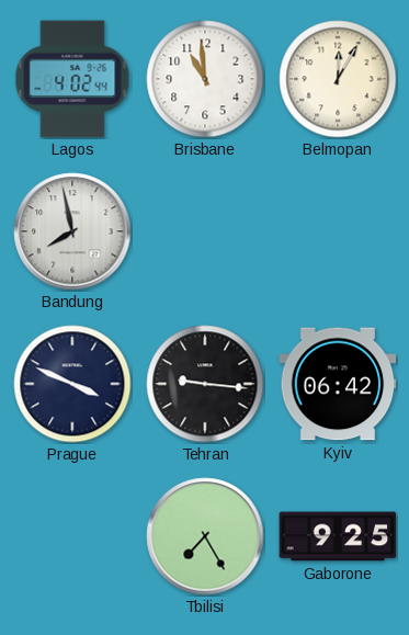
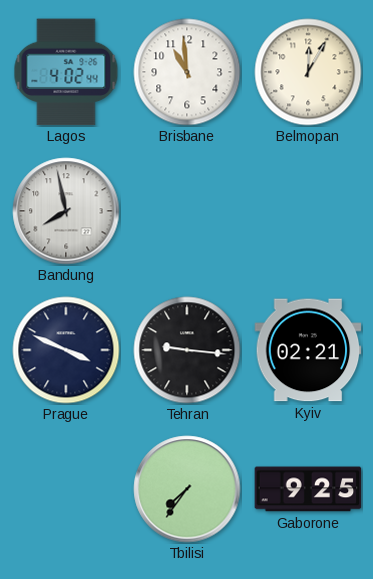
Kyiv: 06:42 -> 02:21
Tbilisi: 7:25 -> 7:36
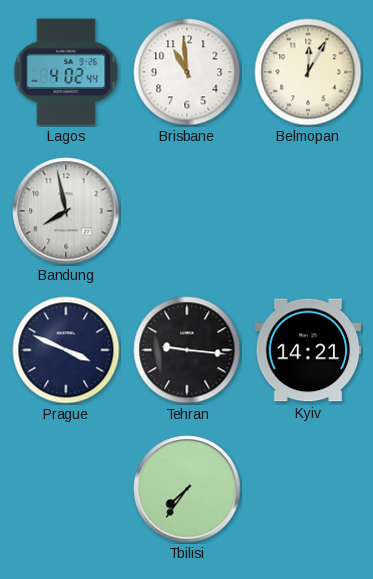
Kyiv: 02:21 -> 14:21
Gaborone: 9:25 -> none
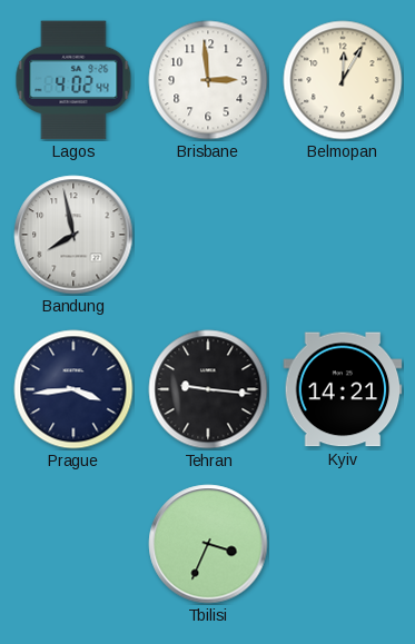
Brisbane: 10:59 -> 2:59
Prague: 3:49 -> 3:44
Tbilisi: 7:36 -> 3:34
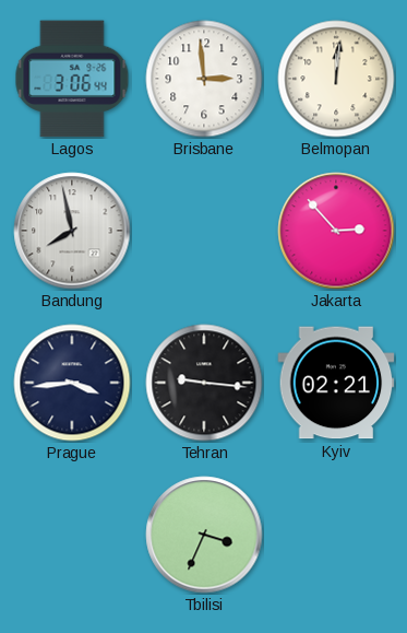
Lagos: 4:02 -> 3:06
Belmopan: 12:05 -> 12:01
Jakarta: none -> 2:53
Kyiv: 14:21 -> 02:21
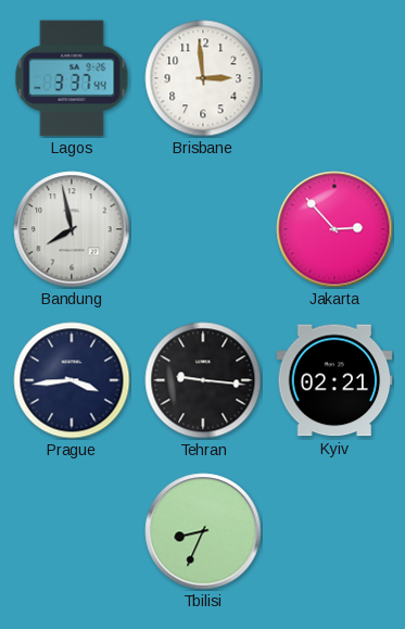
Lagos: 3:06 -> 3:37
Belmopan: 12:01 -> none
Tbilisi: 3:34 -> 8:34
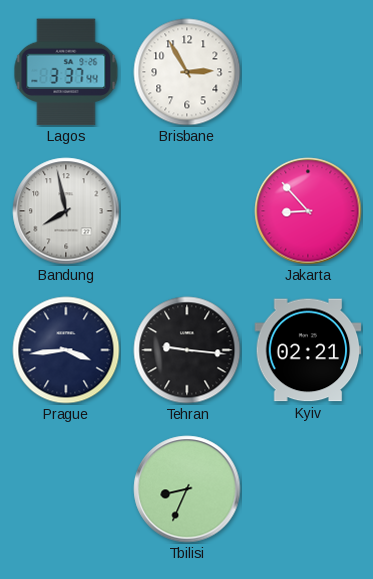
Brisbane: 2:59 -> 2:55
Jakarta: 2:53 -> 8:53
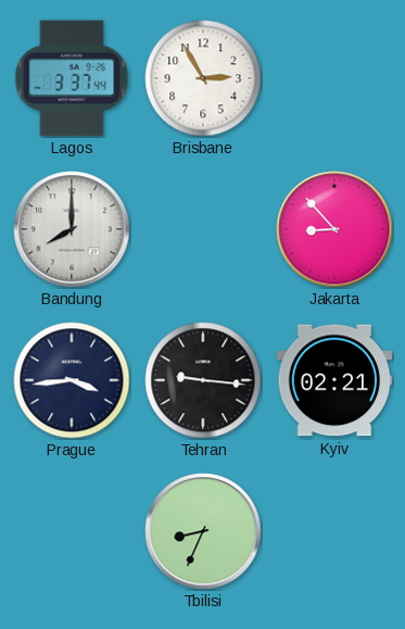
Bandung: 7:58 -> 8:00
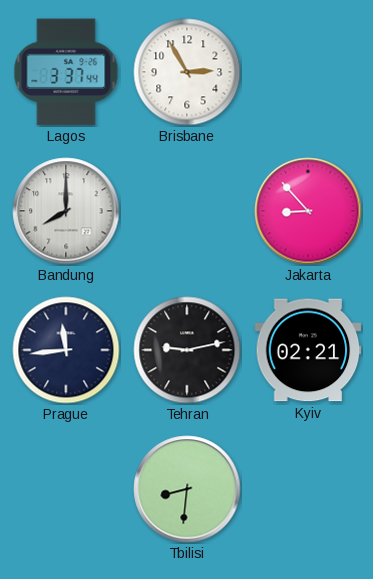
Prague: 3:44 -> 11:44
Tehran: 9:16 -> 9:13
Tbilisi: 8:34 -> 8:31
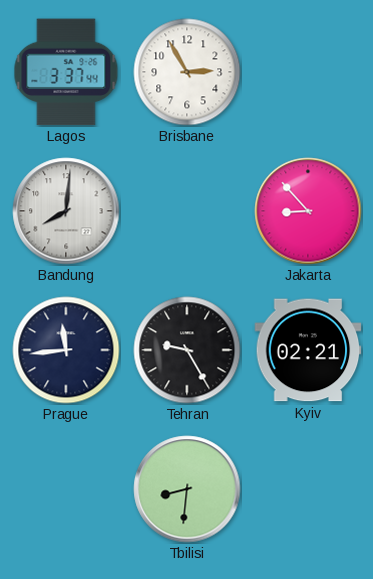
Bandung: 8:00 -> 8:01
Tehran: 9:13 -> 9:25
